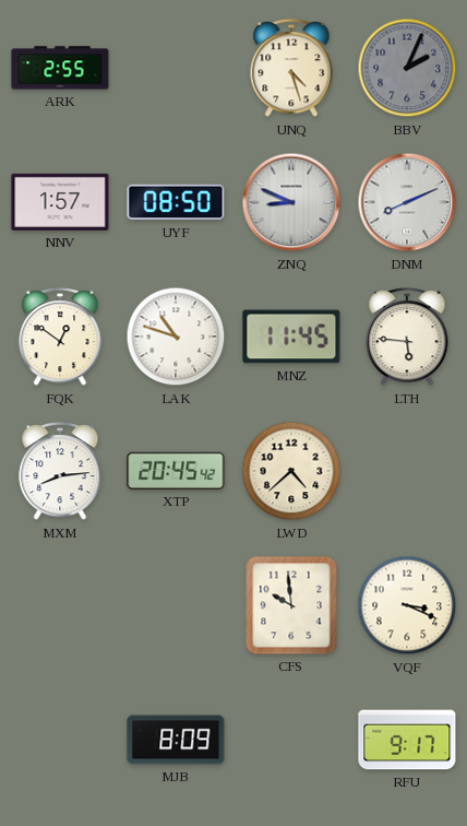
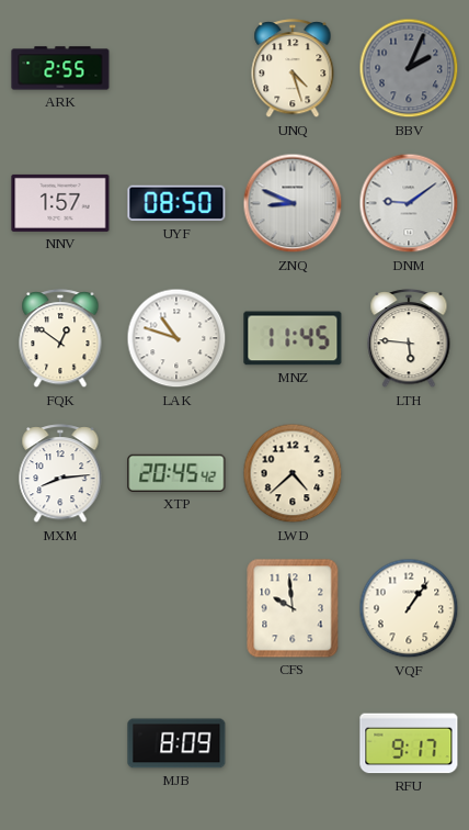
DNM: 8:11 -> 9:09
VQF: 3:19 -> 1:06
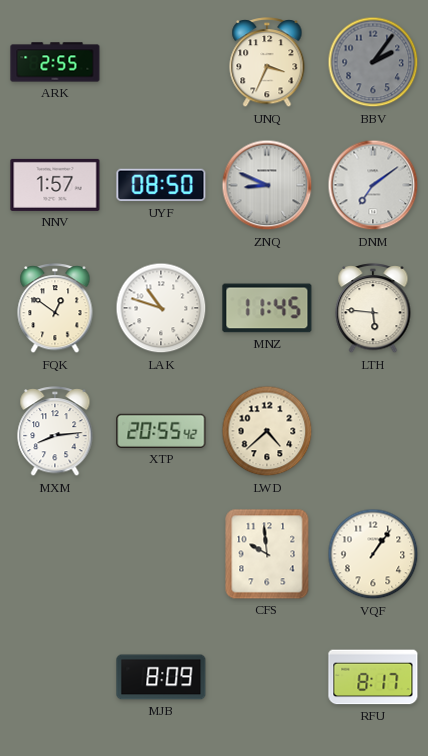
UNQ: 4:27 -> 3:34
BBV: 2:04 -> 2:06
DNM: 9:09 -> 7:09
XTP: 20:45 -> 20:55
RFU: 9:17 -> 8:17
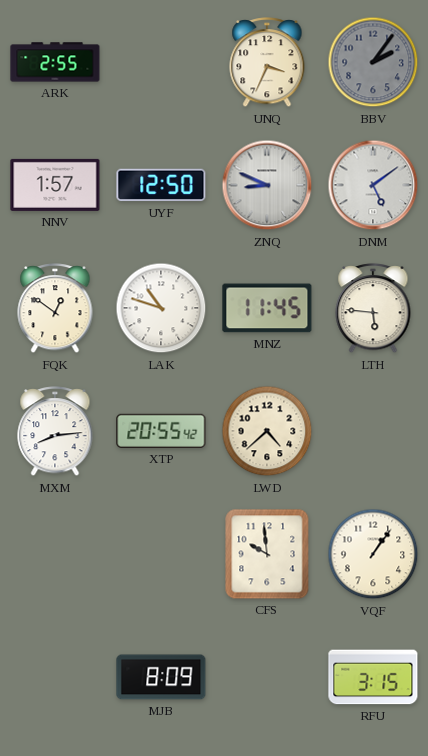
UYF: 08:50 -> 12:50
DNM: 7:09 -> 5:09
RFU: 8:17 -> 3:15
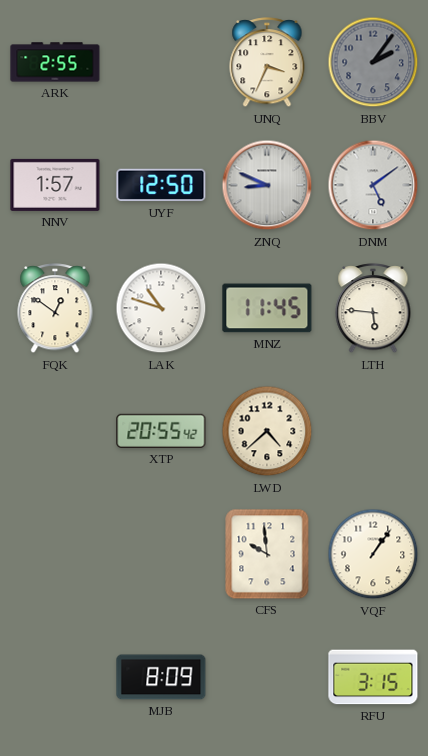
MXM: 8:14 -> none
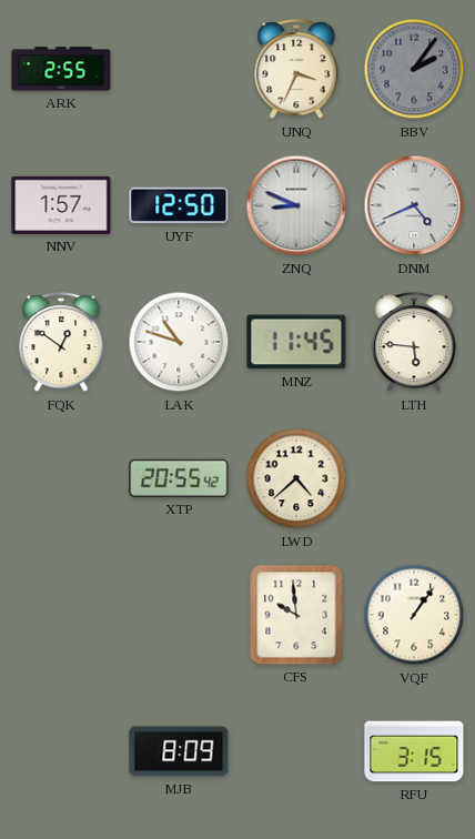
DNM: 5:09 -> 4:41
